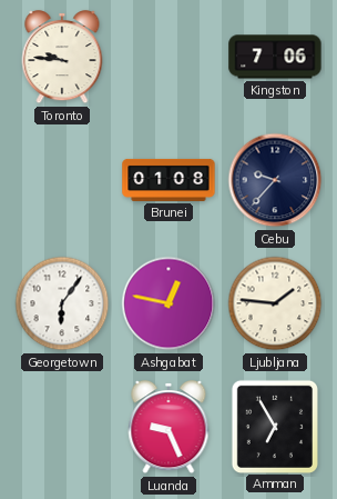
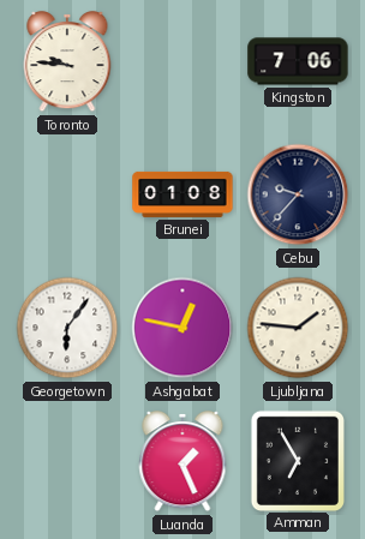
Luanda: 9:26 -> 1:26
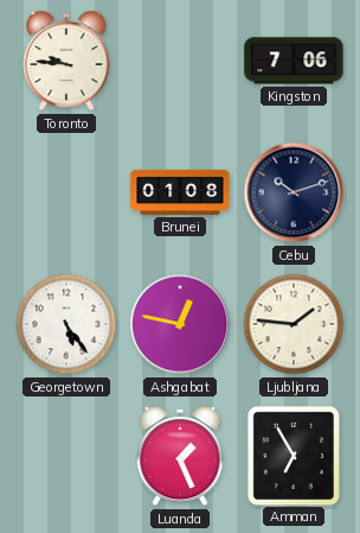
Cebu: 9:37 -> 10:12
Georgetown: 6:06 -> 5:24
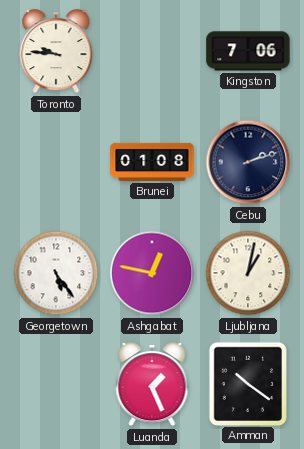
Cebu: 10:12 -> 2:12
Ljubljana: 1:46 -> 1:02
Amman: 6:55 -> 10:21
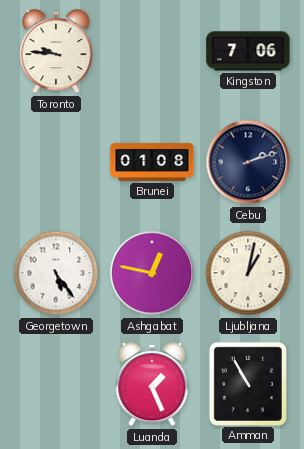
Amman: 10:21 -> 10:55
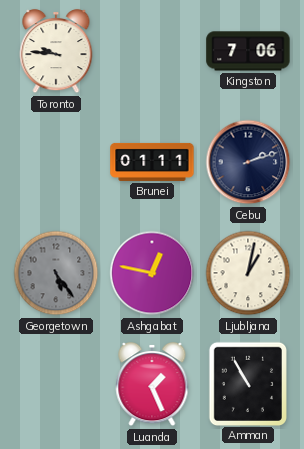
Brunei: 01:08 -> 01:11
Georgetown dial: white -> grey
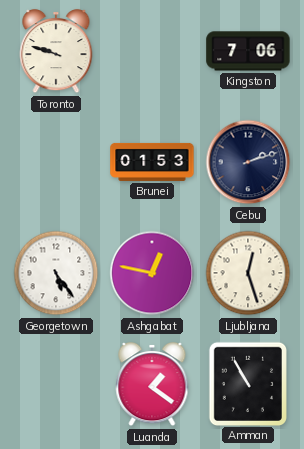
Toronto: 9:46 -> 9:48
Brunei: 01:11 -> 01:53
Georgetown dial: grey -> white
Ljubljana: 1:02 -> 12:27
Luanda: 1:26 -> 1:21
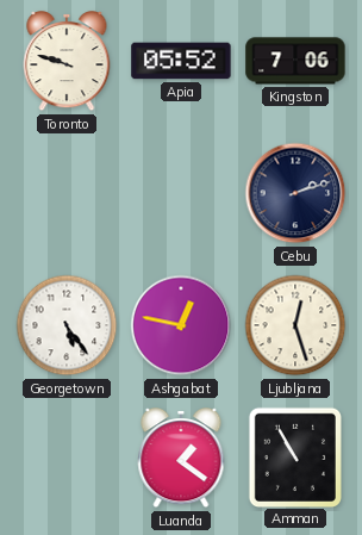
Apia: none -> 05:52
Brunei: 01:53 -> none
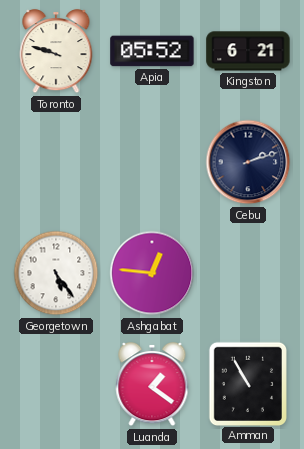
Kingston: 7:06 -> 6:21
Ashgabat: 12:47 -> 12:46
Ljubljana: 12:27 -> none
